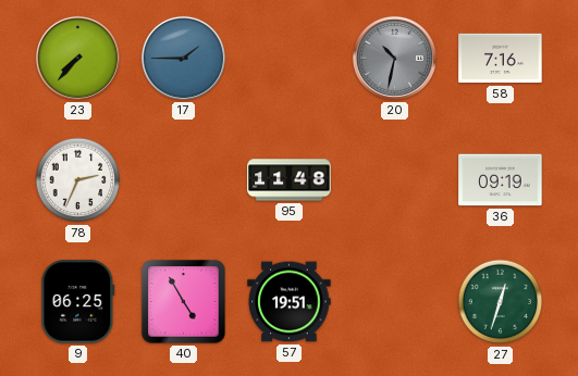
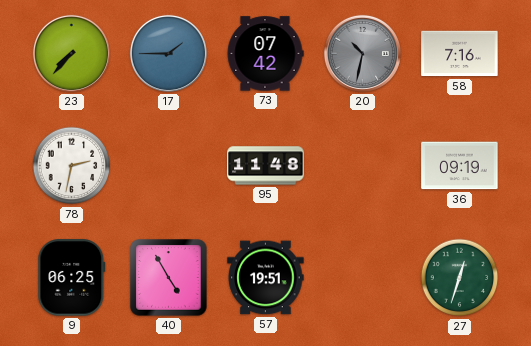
73: none -> 07:42
78: 2:34 -> 2:32
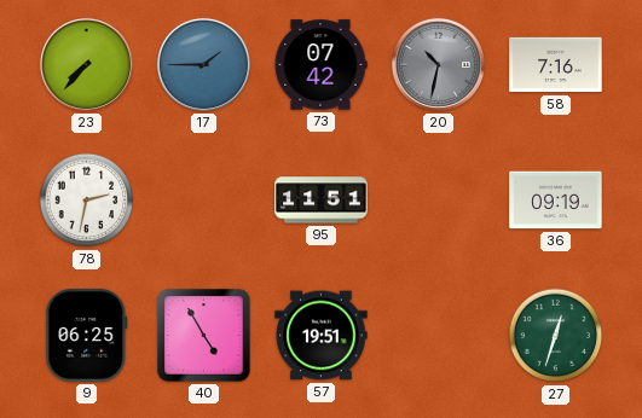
95: 11:48 -> 11:51
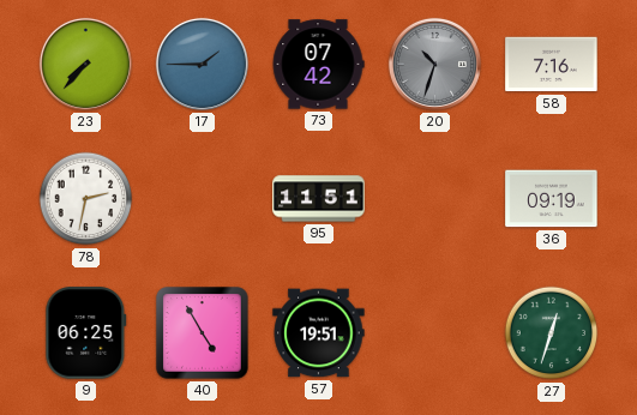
20: 10:32 -> 10:33
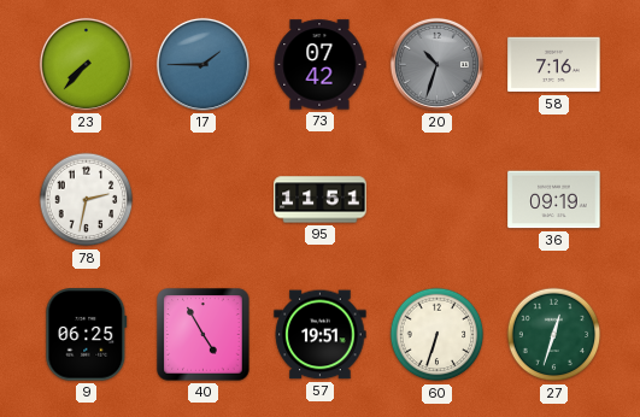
60: none -> 6:33
